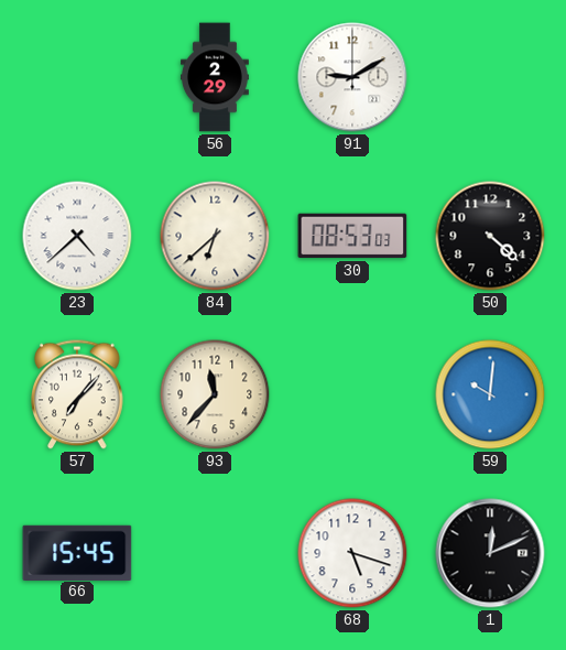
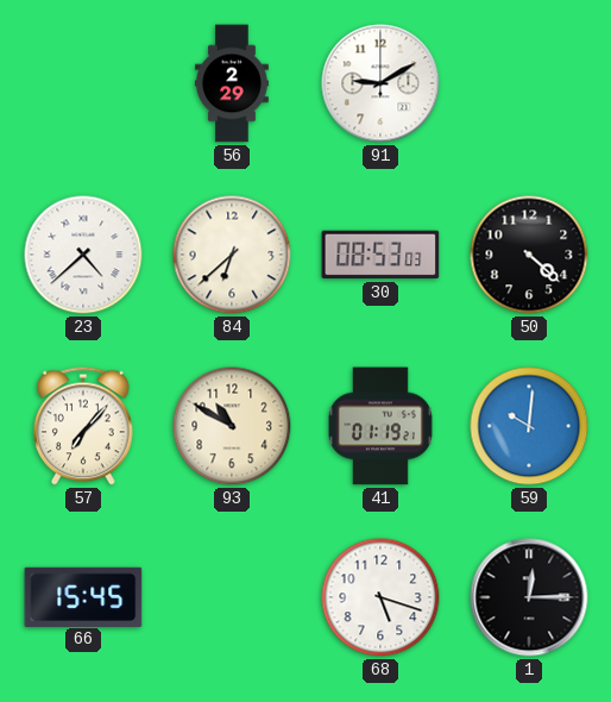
93: 11:37 -> 10:50
41: none -> 01:19
1: 12:11 -> 12:15
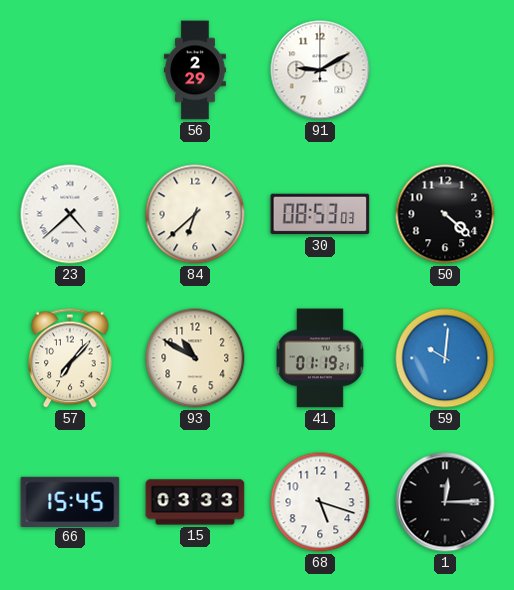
15: none -> 03:33
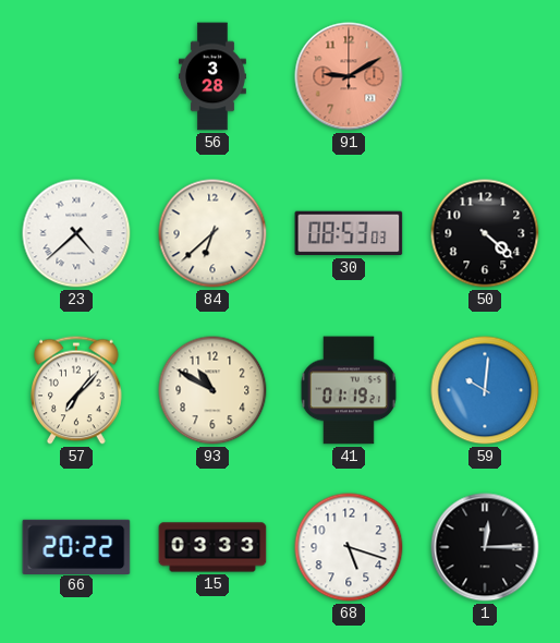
56: 2:29 -> 3:28
91 dial: white -> salmon
66: 15:45 -> 20:22
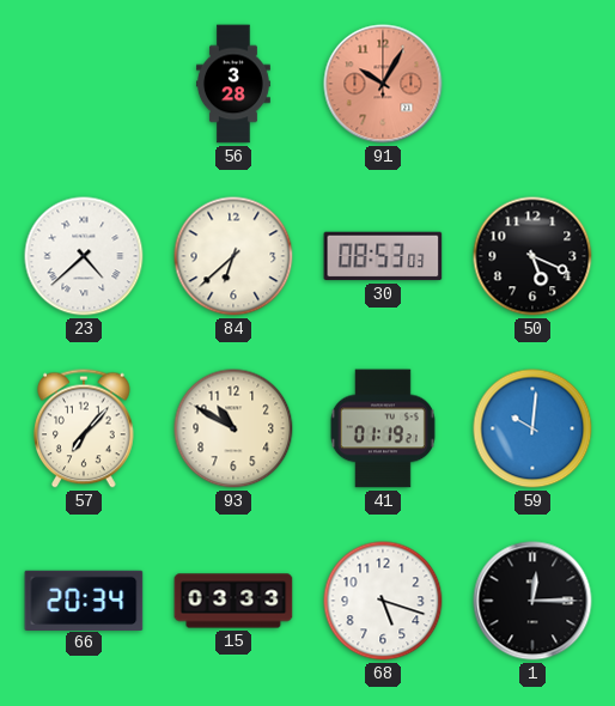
91: 9:10 -> 10:05
50: 4:22 -> 5:19
66: 20:22 -> 20:34
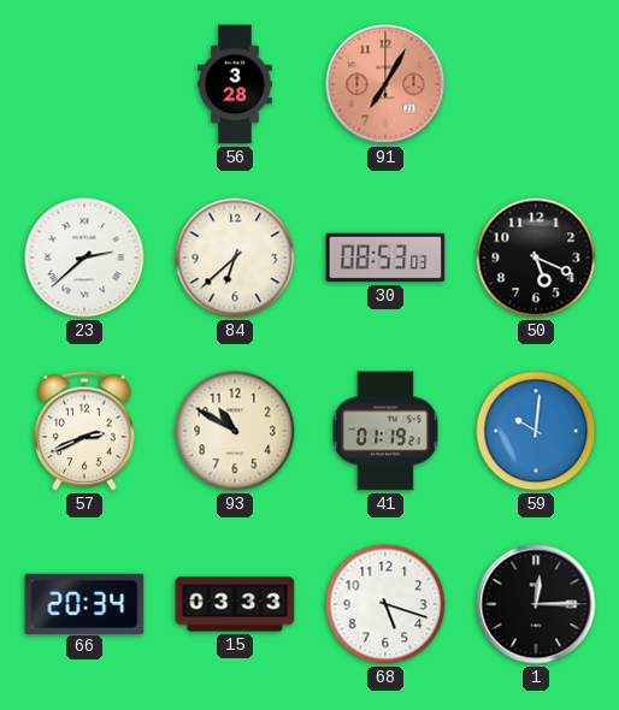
91: 10:05 -> 7:05
23: 4:38 -> 2:38
57: 7:07 -> 2:41
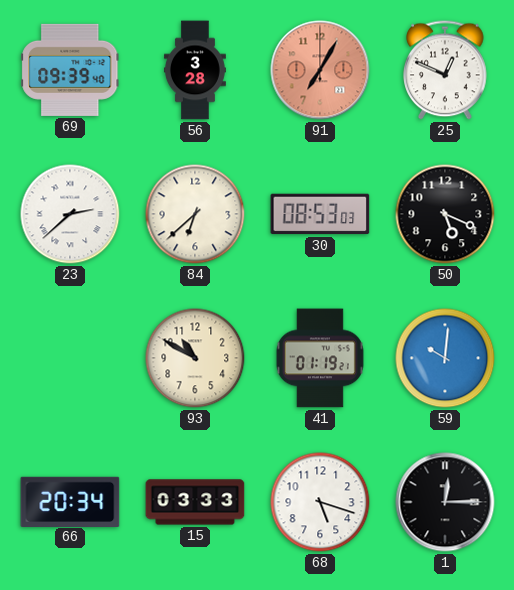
69: none -> 09:39
25: none -> 12:49
57: 2:41 -> none
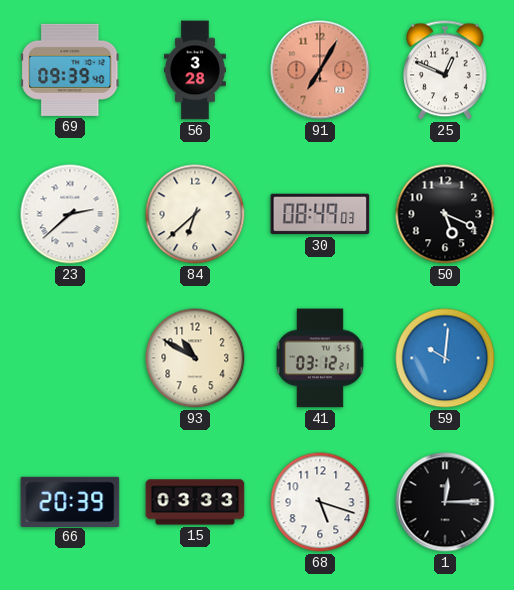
30: 08:53 -> 08:49
41: 01:19 -> 03:12
66: 20:34 -> 20:39
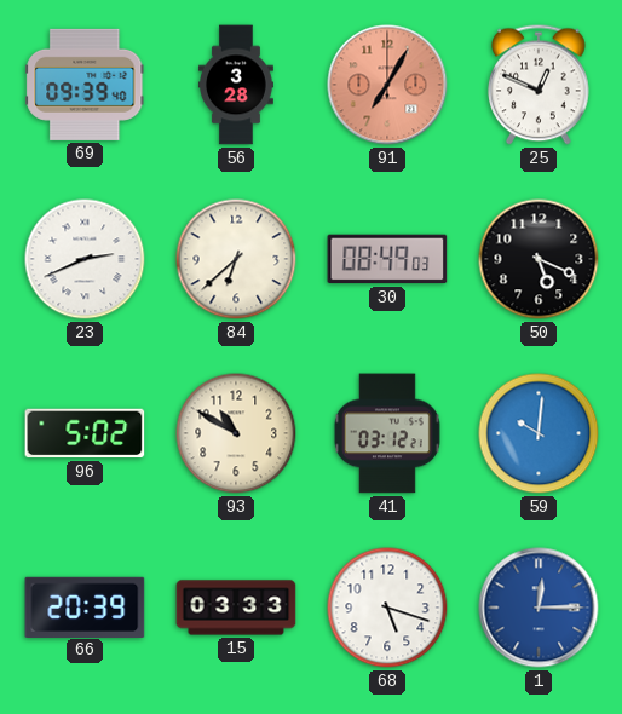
23: 2:38 -> 2:41
96: none -> 5:02
1 dial: black -> blue
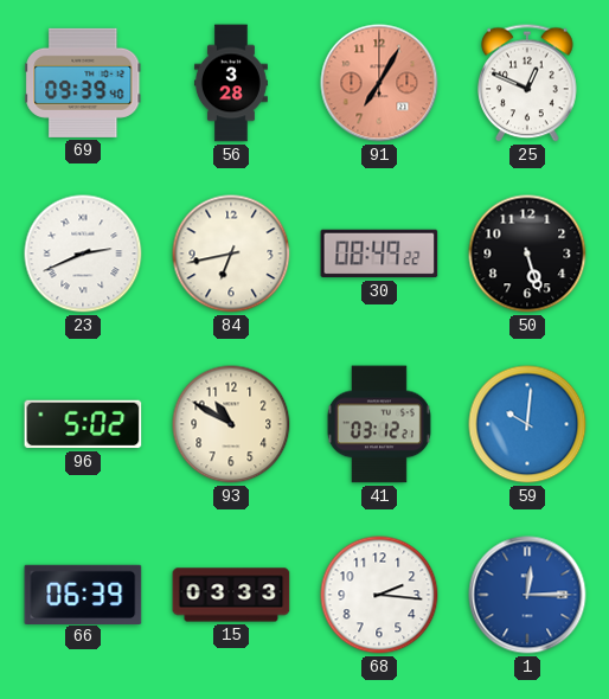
84: 6:38 -> 6:43
30: 08:49:03 -> 08:49:22
50: 5:19 -> 5:27
66: 20:39 -> 06:39
68: 5:18 -> 2:16
